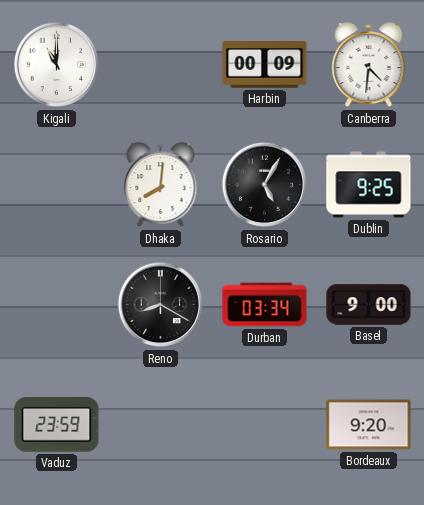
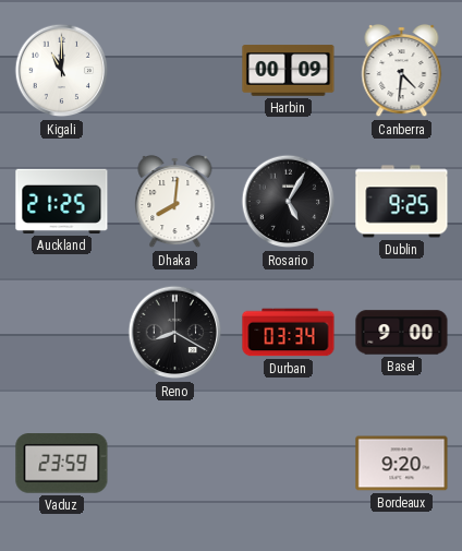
Auckland: none -> 21:25
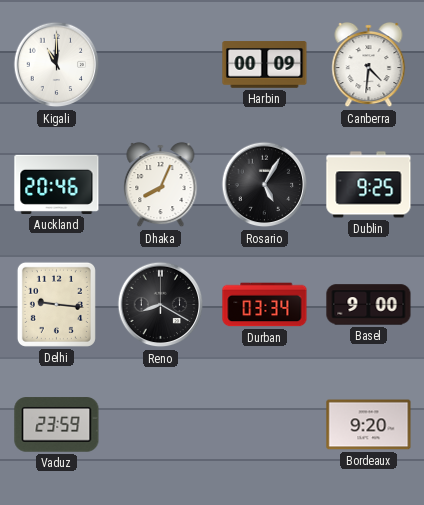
Auckland: 21:25 -> 20:46
Dhaka: 8:01 -> 8:04
Delhi: none -> 9:16
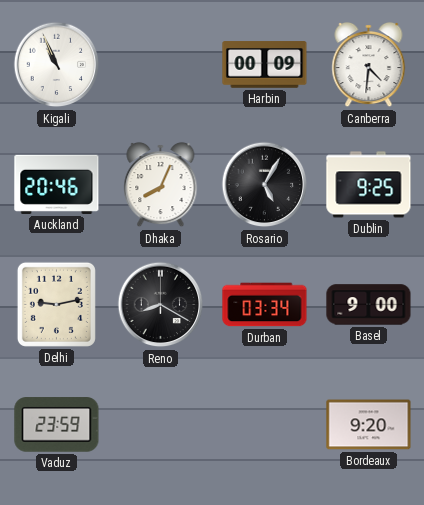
Kigali: 11:00 -> 10:56
Delhi: 9:16 -> 9:13
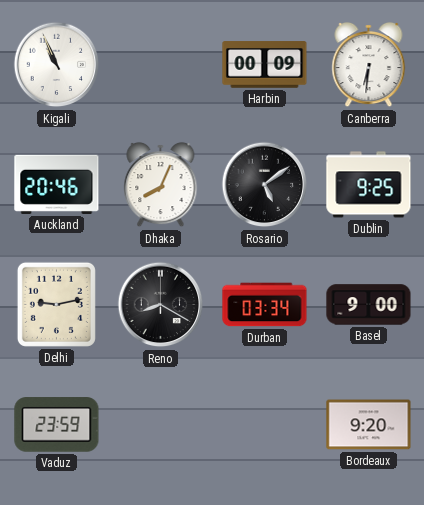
Canberra: 4:31 -> 6:31
Rosario: 5:05 -> 5:09
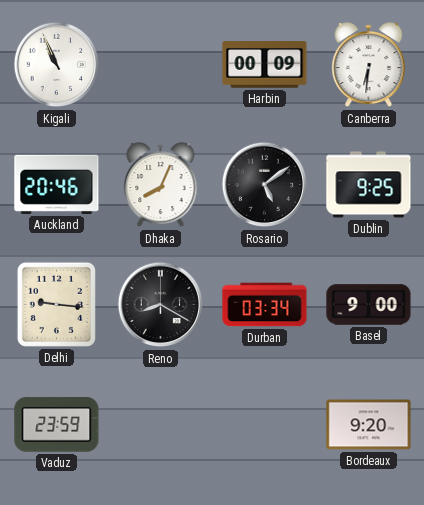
Delhi: 9:13 -> 9:16
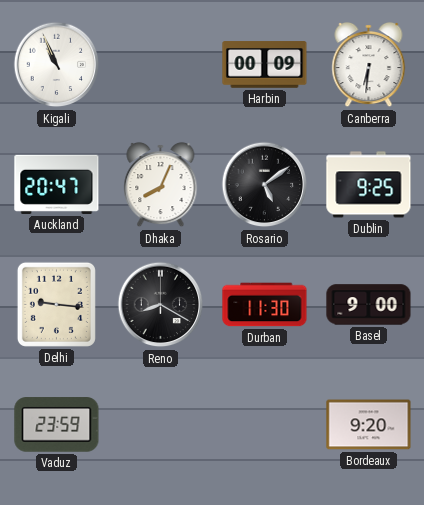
Auckland: 20:46 -> 20:47
Durban: 03:34 -> 11:30
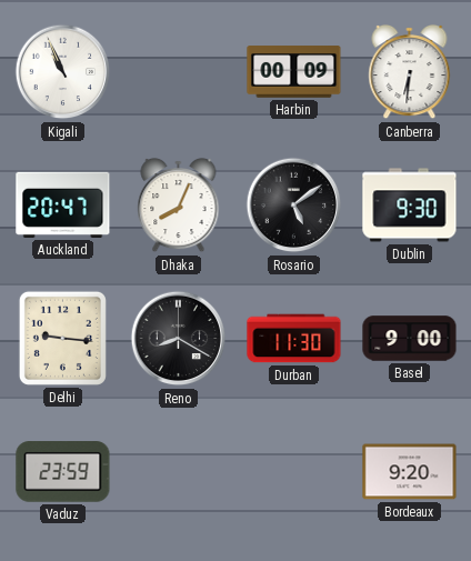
Dublin: 9:25 -> 9:30
